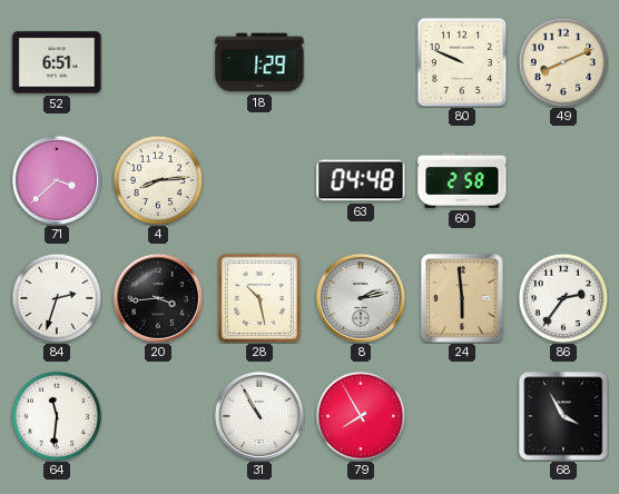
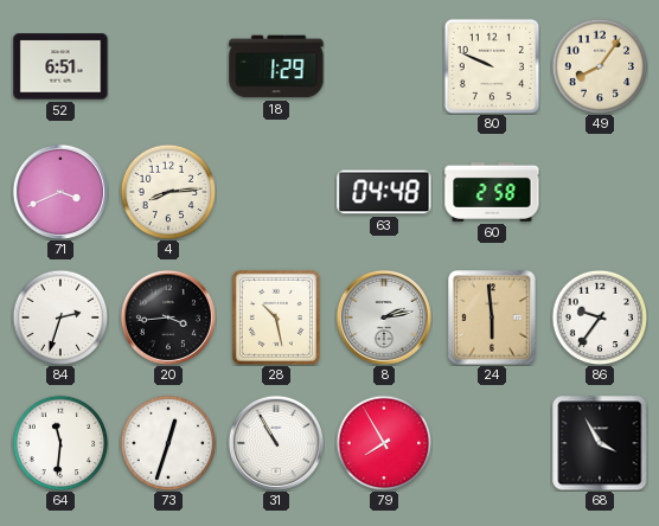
49: 8:11 -> 8:06
71: 3:38 -> 3:41
86: 2:36 -> 9:36
73: none -> 12:33
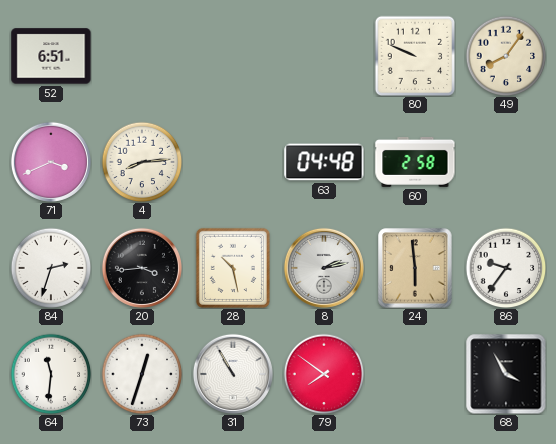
18: 1:29 -> none
79: 7:55 -> 7:51
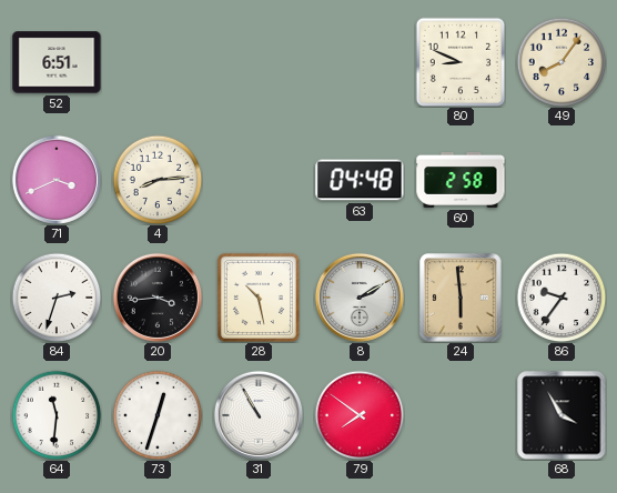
80: 9:49 -> 8:49
8: 2:13 -> 2:10
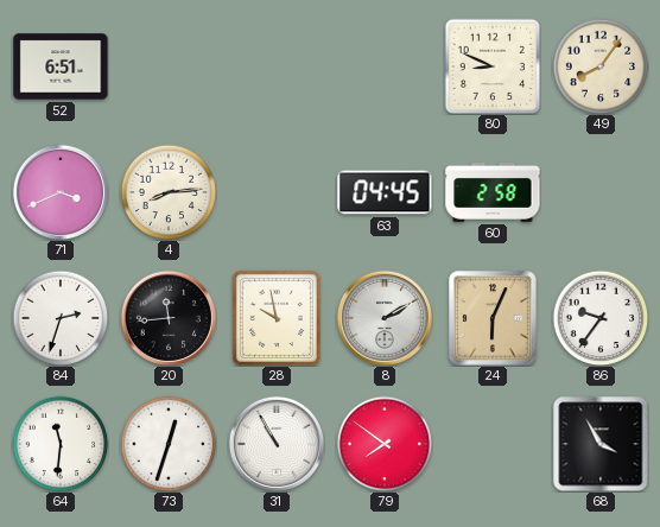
63: 04:48 -> 04:45
20: 3:44 -> 11:44
28: 10:28 -> 9:58
24: 5:59 -> 6:04
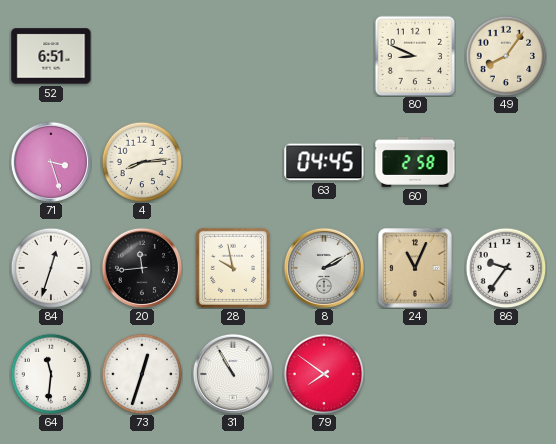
71: 3:41 -> 3:27
84: 2:33 -> 12:33
24: 6:04 -> 11:04
68: 3:55 -> none
